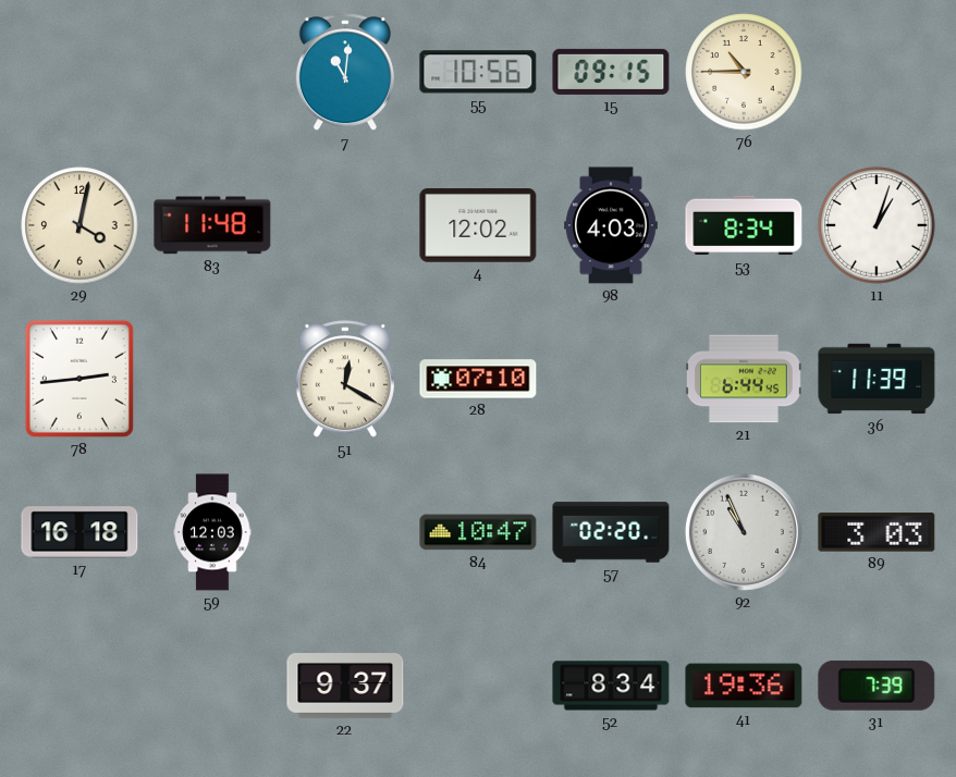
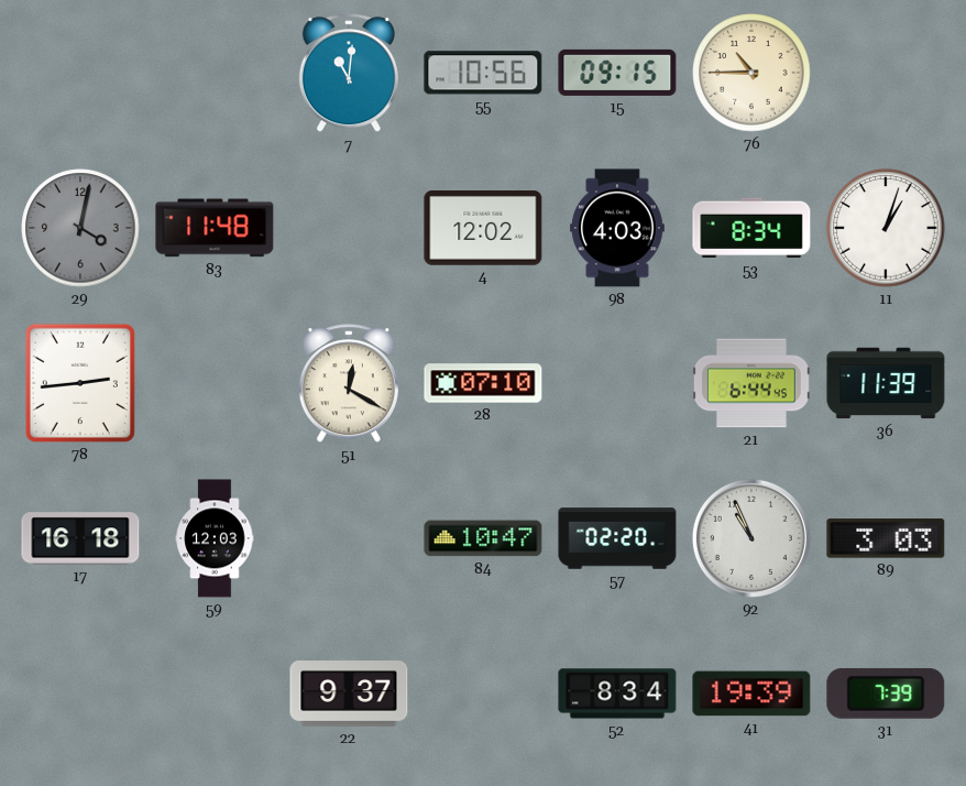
29 dial: cream -> grey
41: 19:36 -> 19:39
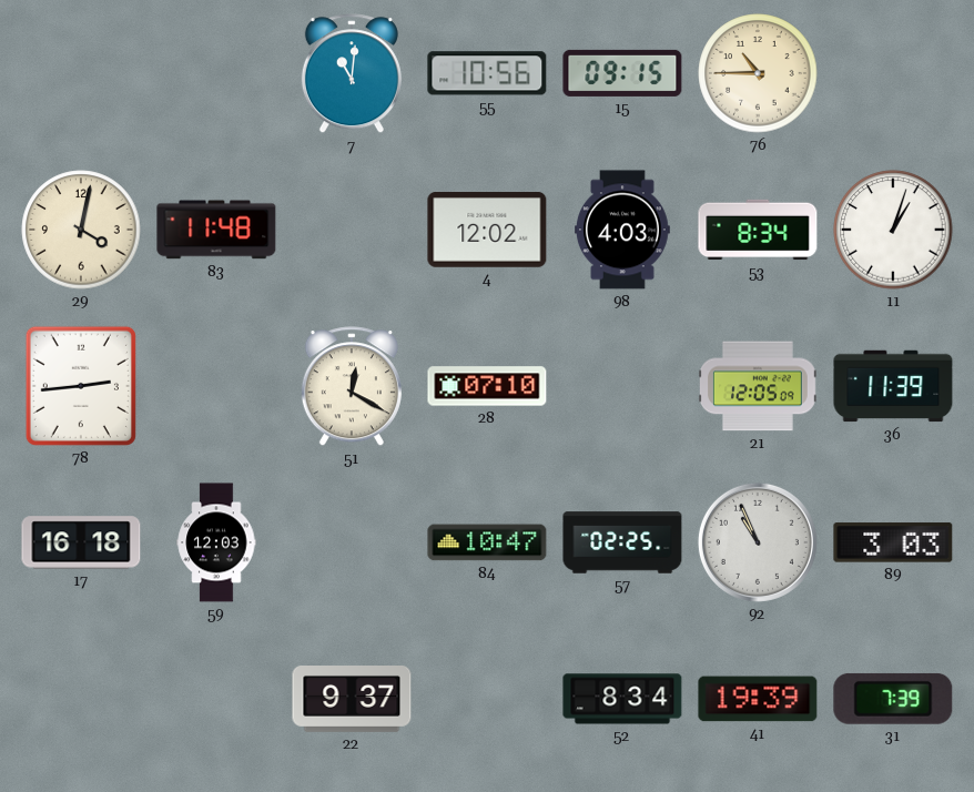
29 dial: grey -> cream
21: 6:44 -> 12:05
57: 02:20 -> 02:25
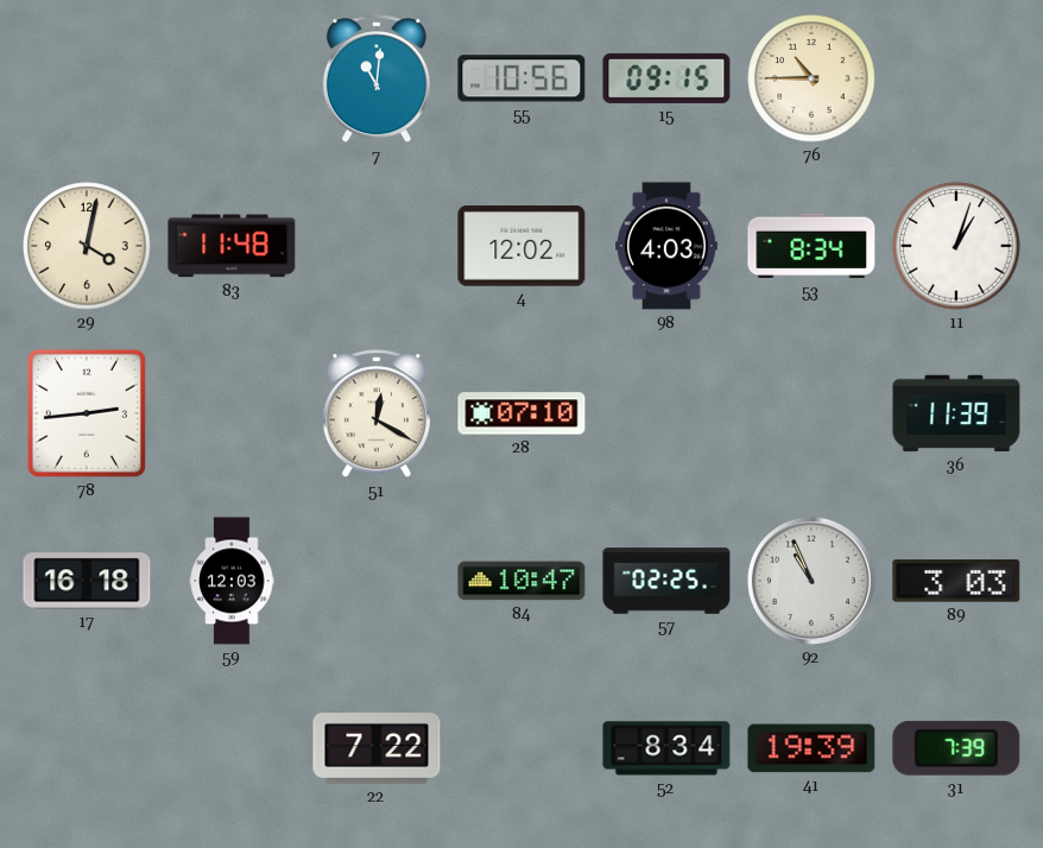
21: 12:05 -> none
22: 9:37 -> 7:22
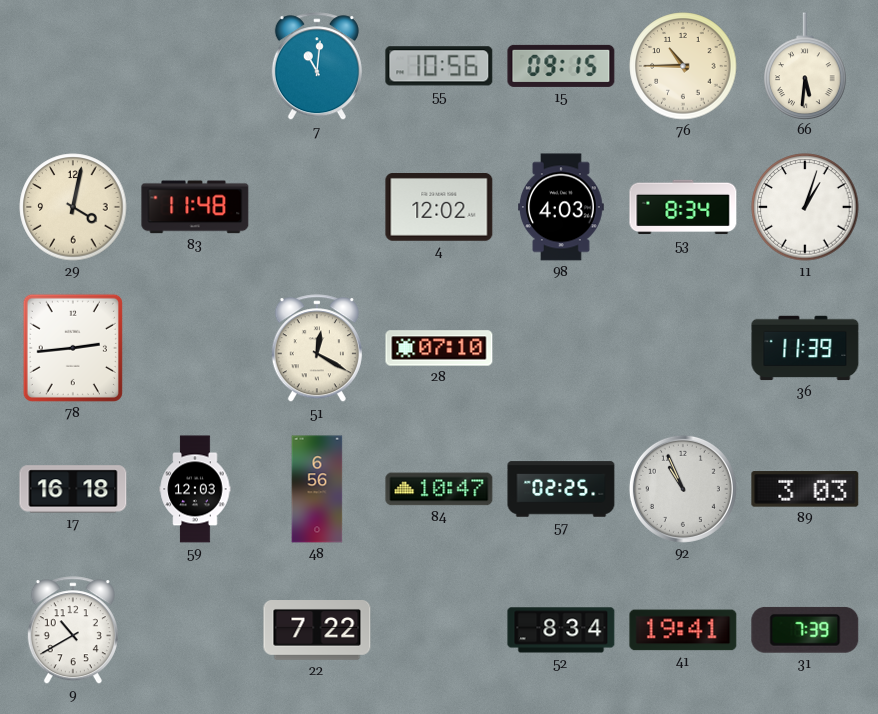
66: none -> 5:31
48: none -> 6:56
9: none -> 10:40
41: 19:39 -> 19:41
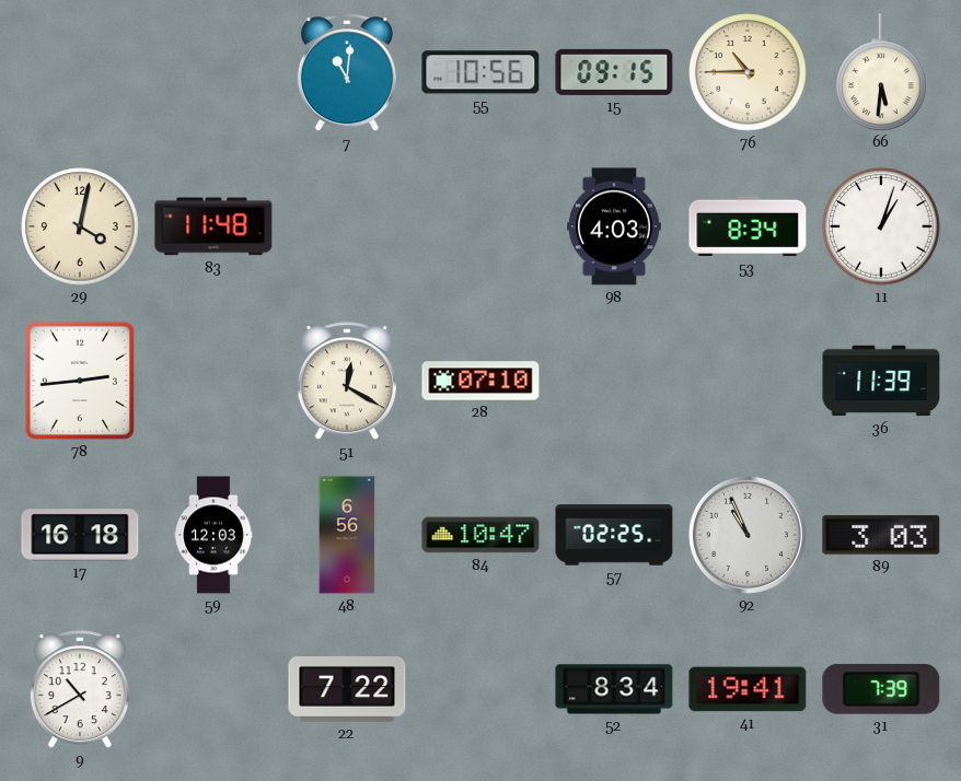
4: 12:02 -> none
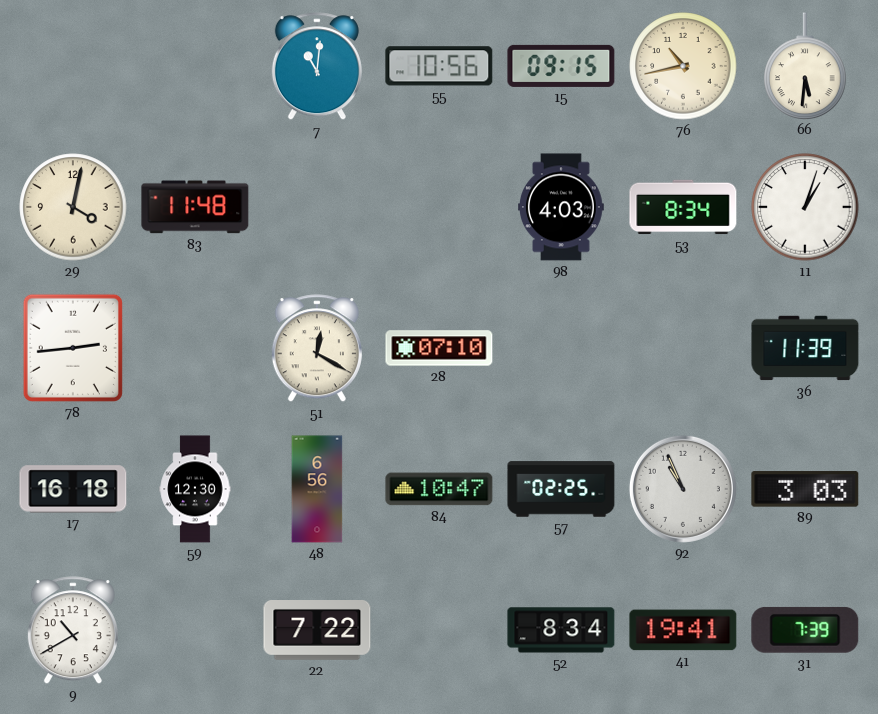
76: 10:45 -> 10:43
59: 12:03 -> 12:30
